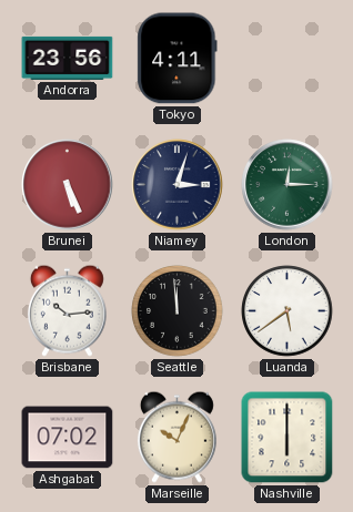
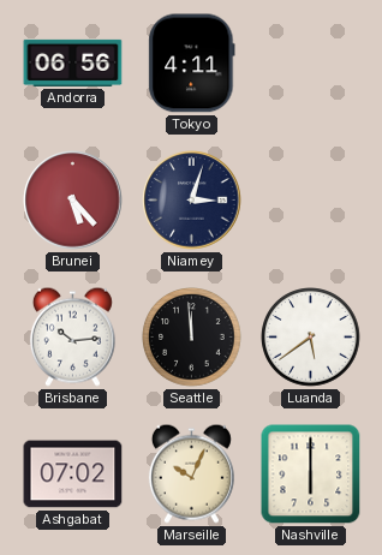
Andorra: 23:56 -> 06:56
Brunei: 5:26 -> 5:23
London: 12:15 -> none
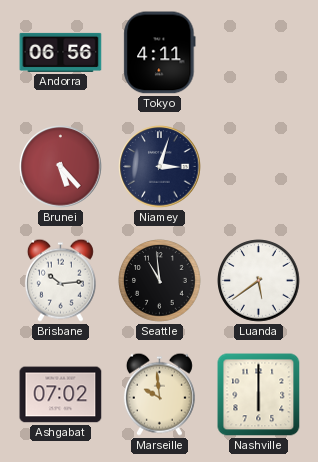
Seattle: 11:59 -> 10:59
Marseille: 10:04 -> 9:59
